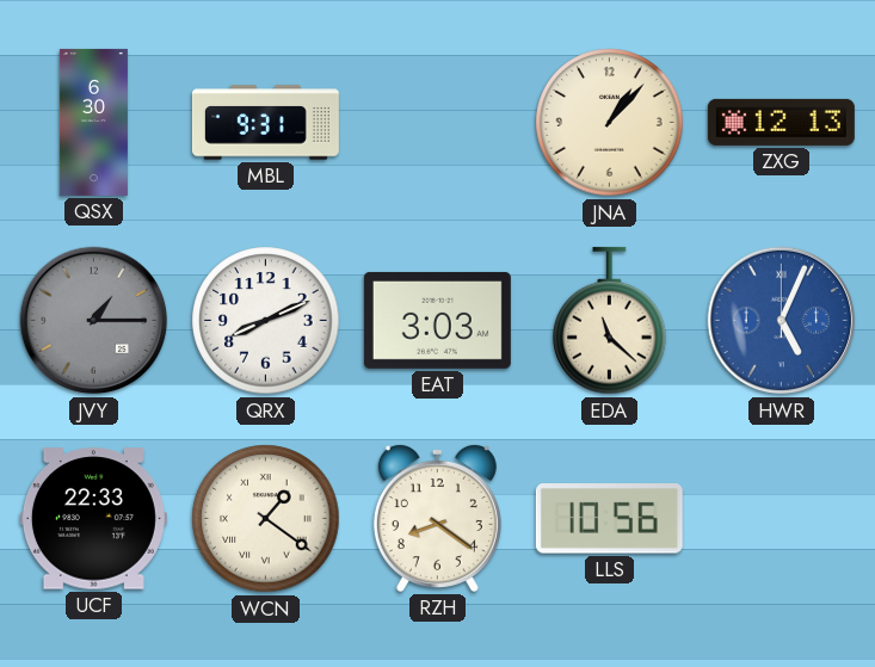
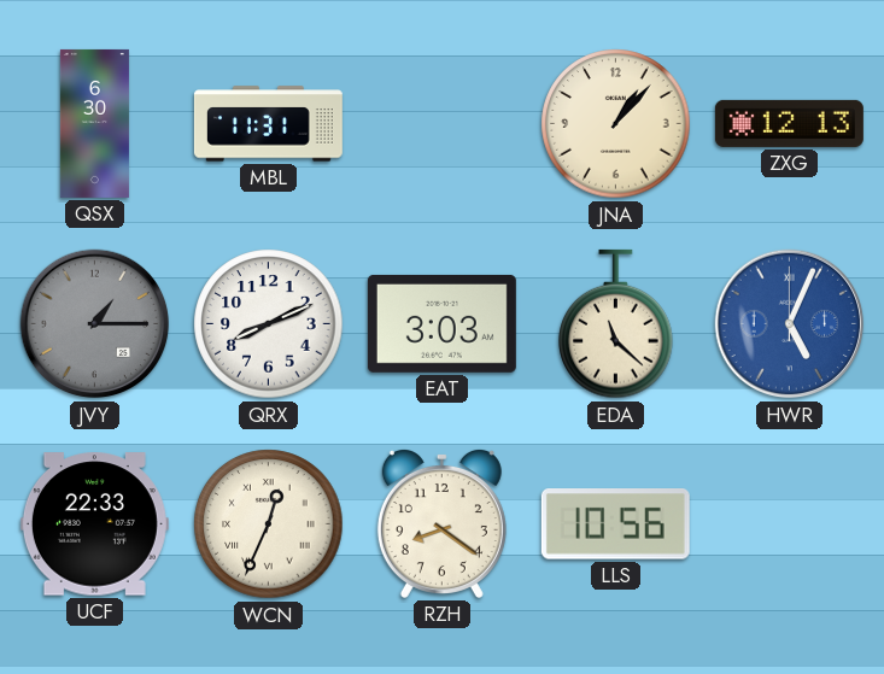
MBL: 9:31 -> 11:31
WCN: 1:21 -> 12:34
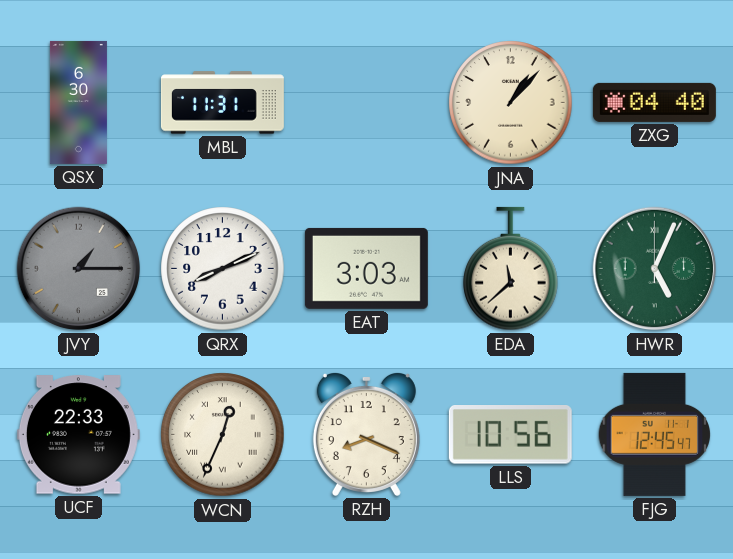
ZXG: 12:13 -> 04:40
EDA: 11:22 -> 11:38
HWR dial: blue -> green
RZH: 8:21 -> 8:19
FJG: none -> 12:45
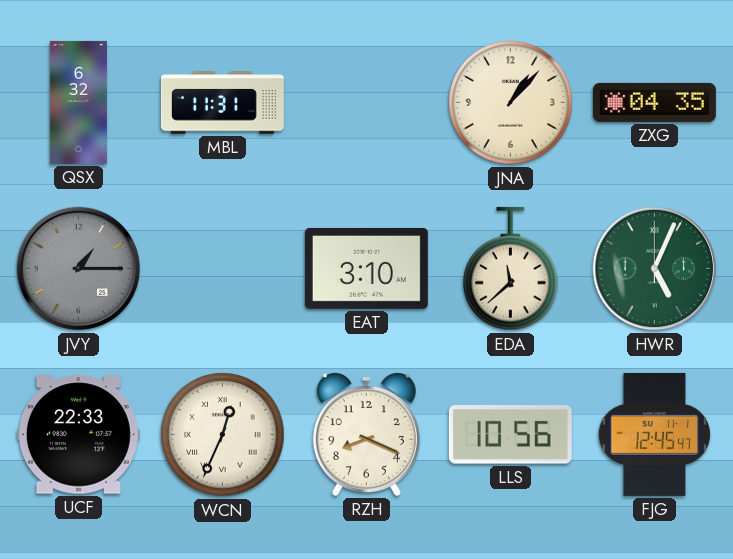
QSX: 6:30 -> 6:32
ZXG: 04:40 -> 04:35
QRX: 8:11 -> none
EAT: 3:03 -> 3:10
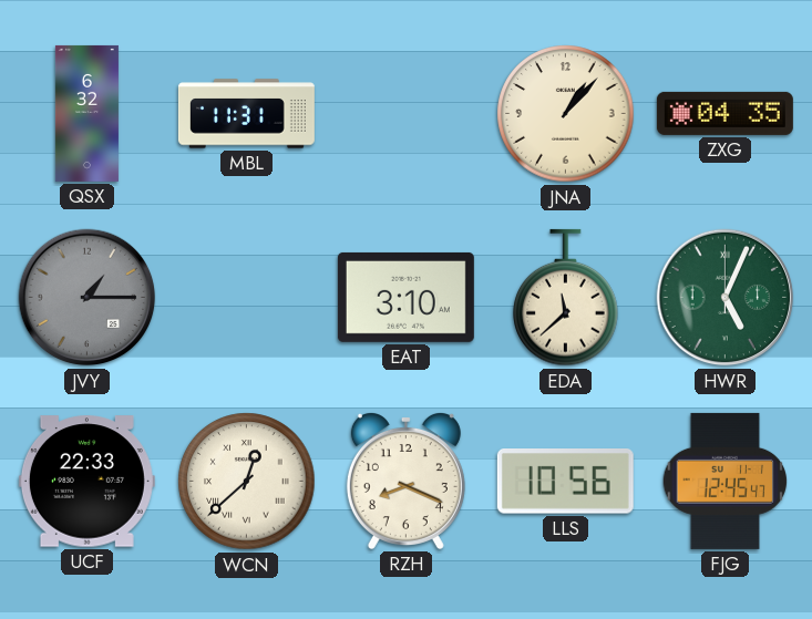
WCN: 12:34 -> 12:38
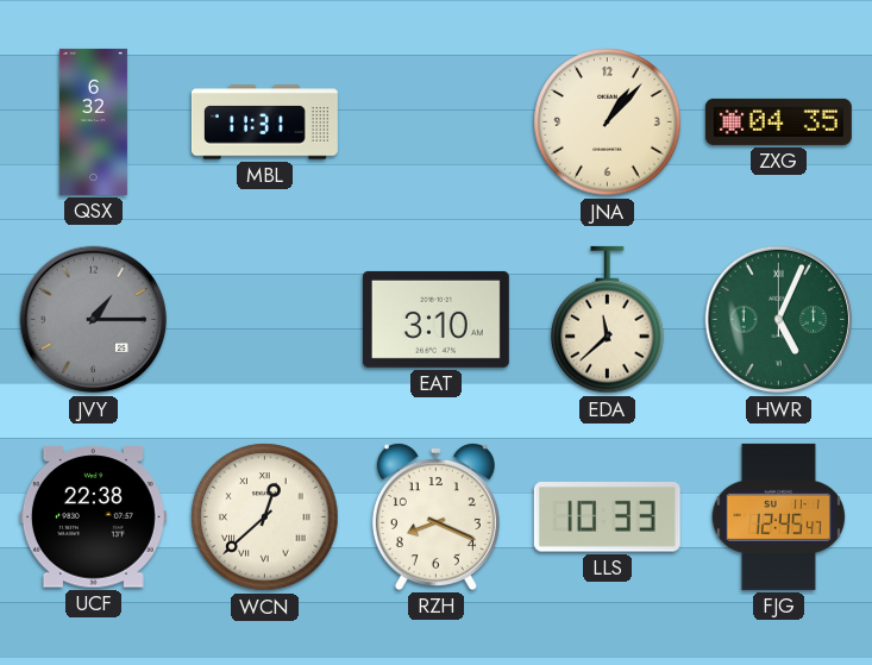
UCF: 22:33 -> 22:38
LLS: 10:56 -> 10:33
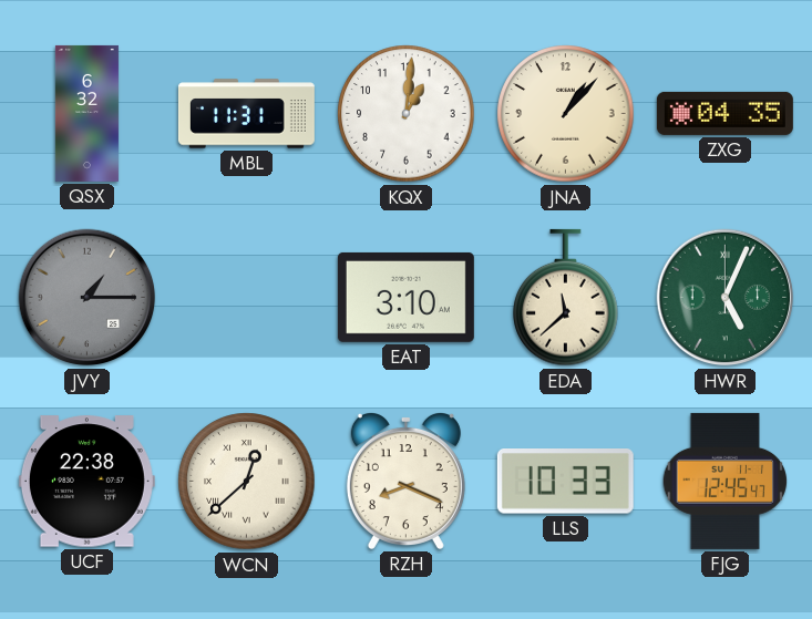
KQX: none -> 1:01
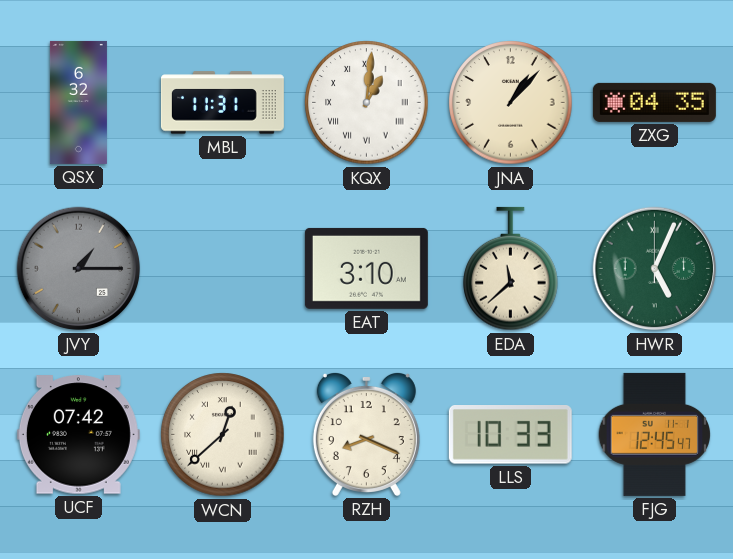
KQX numerals: Arabic -> Roman
UCF: 22:38 -> 07:42
